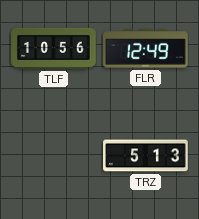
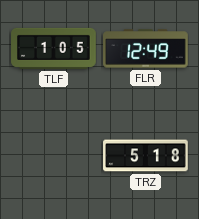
TLF: 10:56 -> 1:05
TRZ: 5:13 -> 5:18
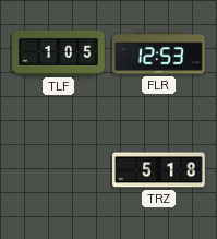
FLR: 12:49 -> 12:53
